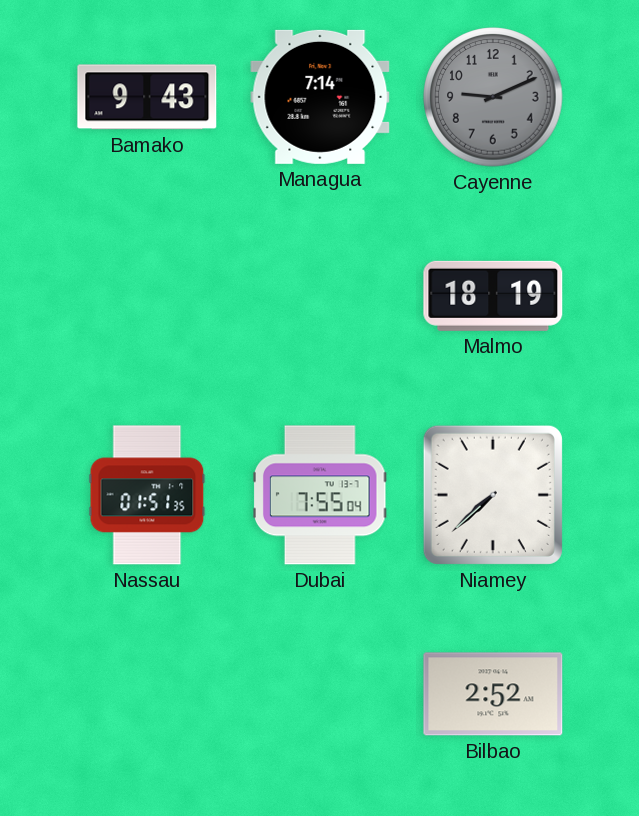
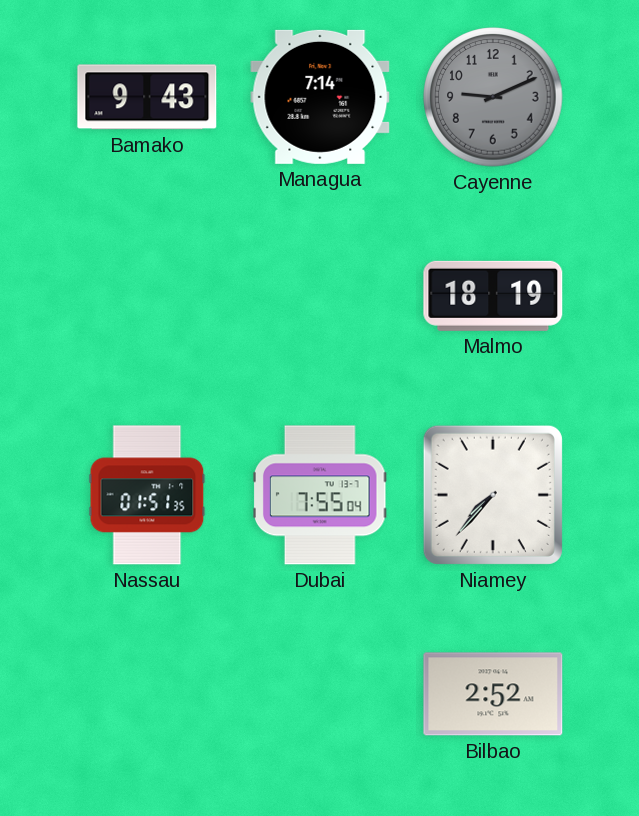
Niamey: 7:38 -> 7:37
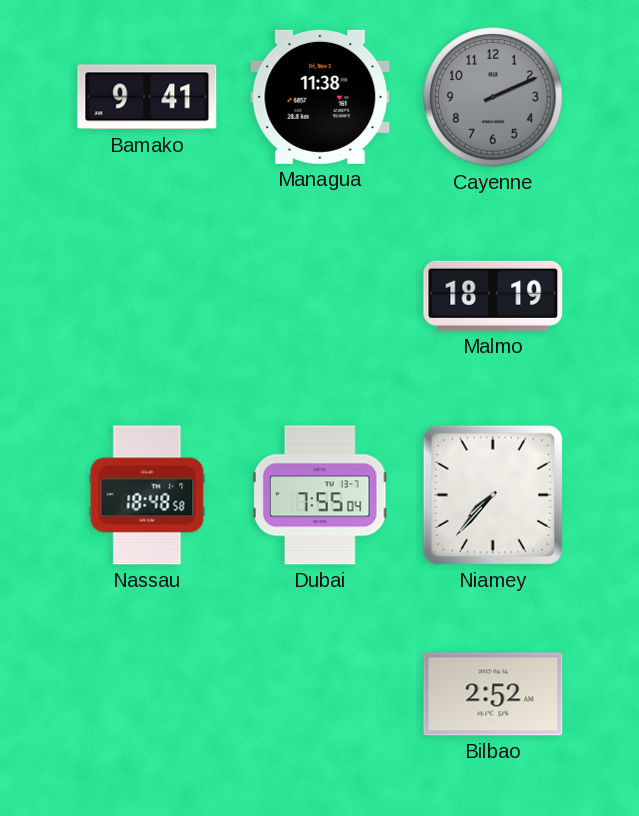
Bamako: 9:43 -> 9:41
Managua: 7:14 -> 11:38
Cayenne: 9:11 -> 2:11
Nassau: 01:51 -> 18:48
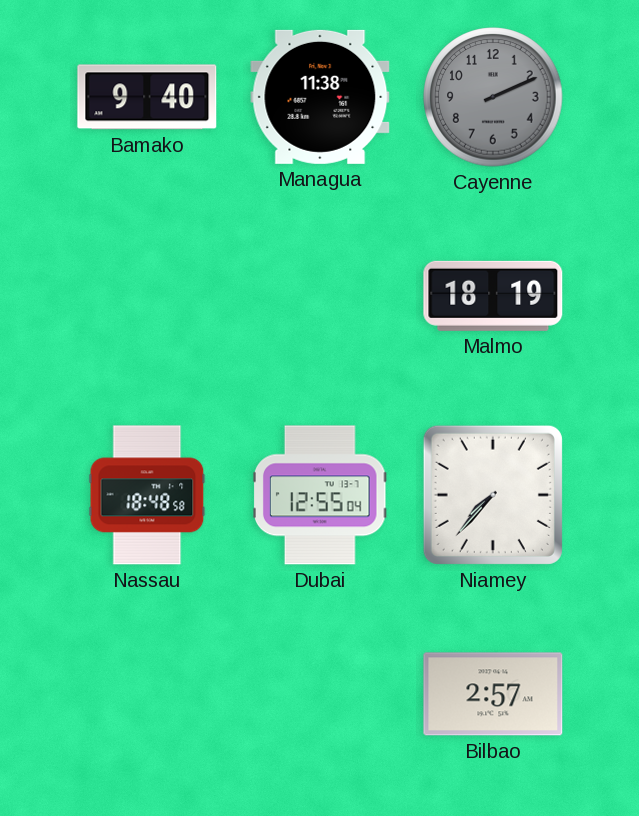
Bamako: 9:41 -> 9:40
Dubai: 7:55 -> 12:55
Bilbao: 2:52 -> 2:57
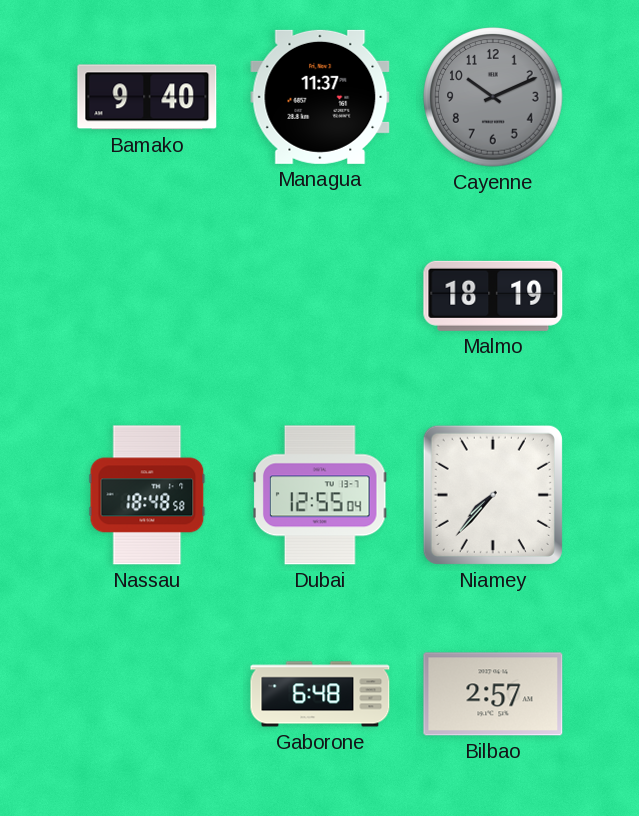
Managua: 11:38 -> 11:37
Cayenne: 2:11 -> 10:11
Gaborone: none -> 6:48
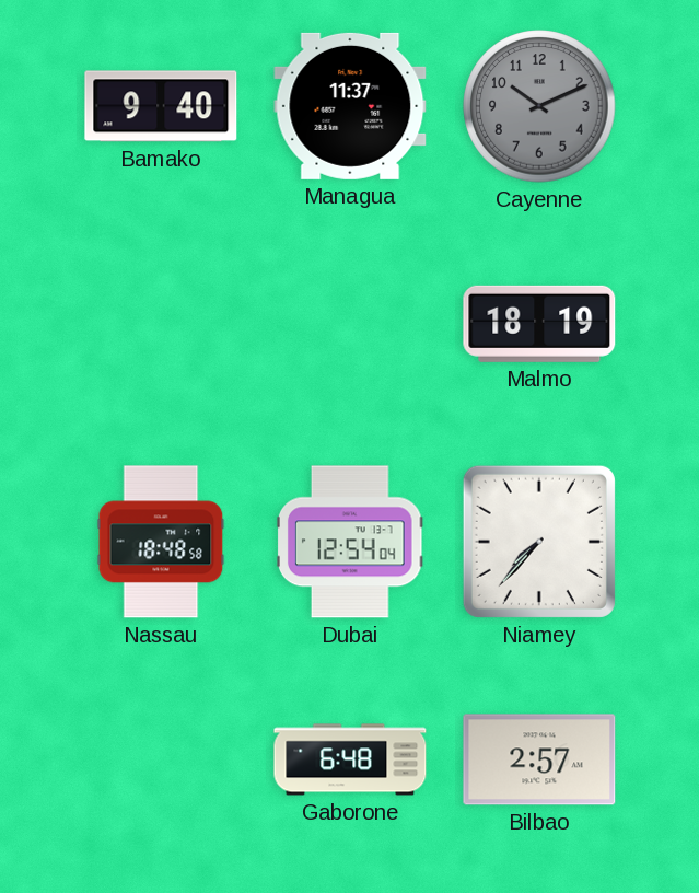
Dubai: 12:55 -> 12:54
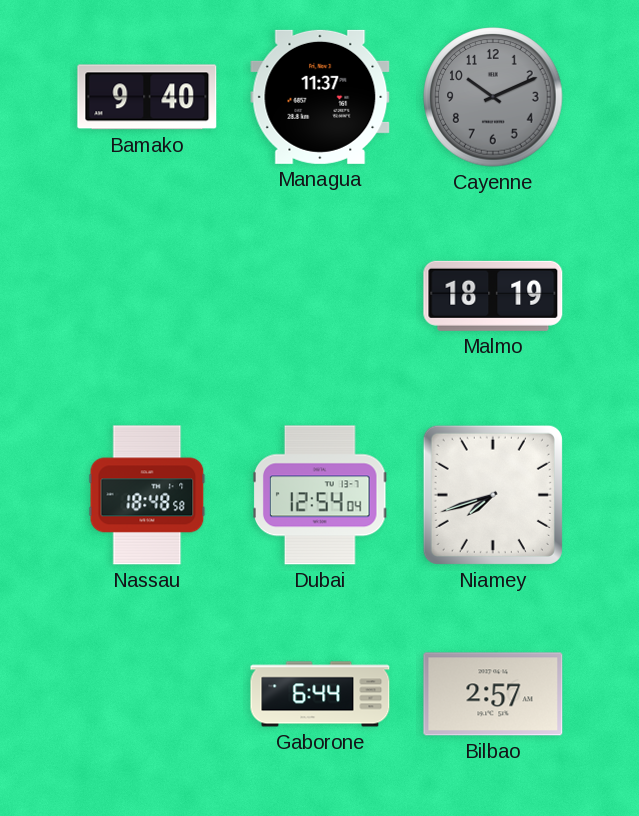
Niamey: 7:37 -> 7:42
Gaborone: 6:48 -> 6:44
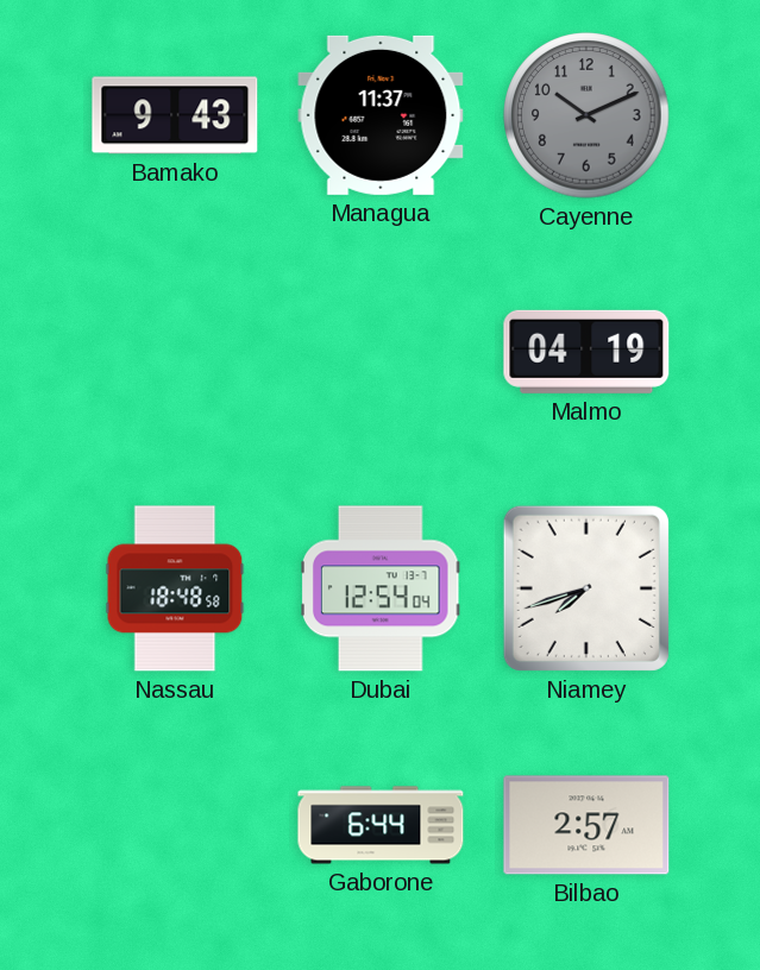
Bamako: 9:40 -> 9:43
Malmo: 18:19 -> 04:19
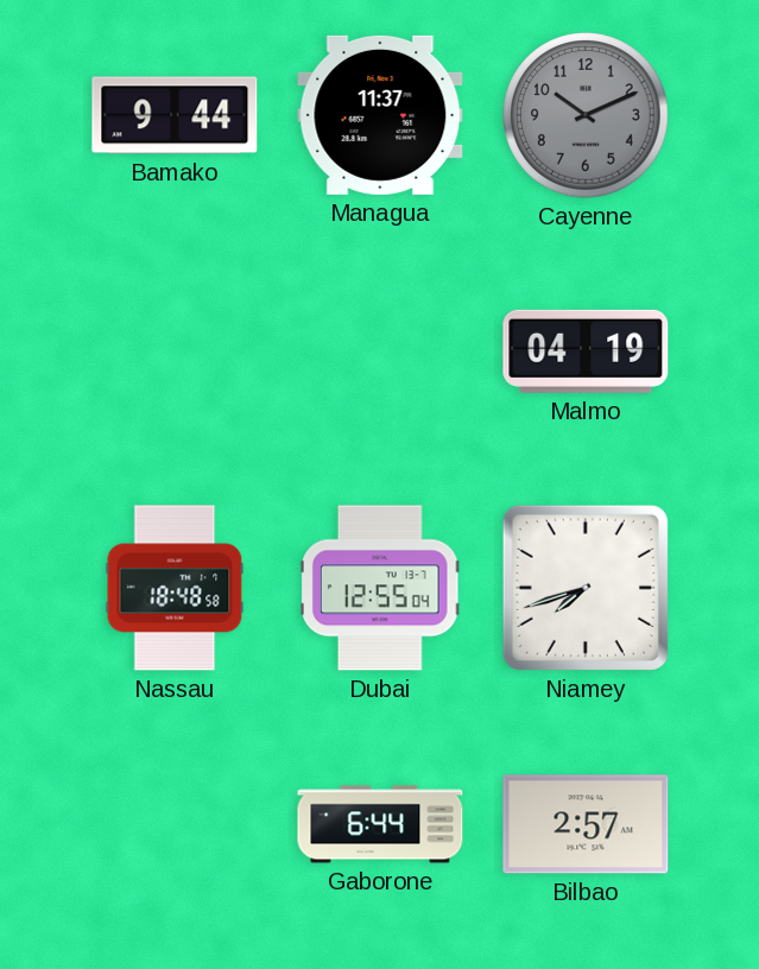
Bamako: 9:43 -> 9:44
Dubai: 12:54 -> 12:55
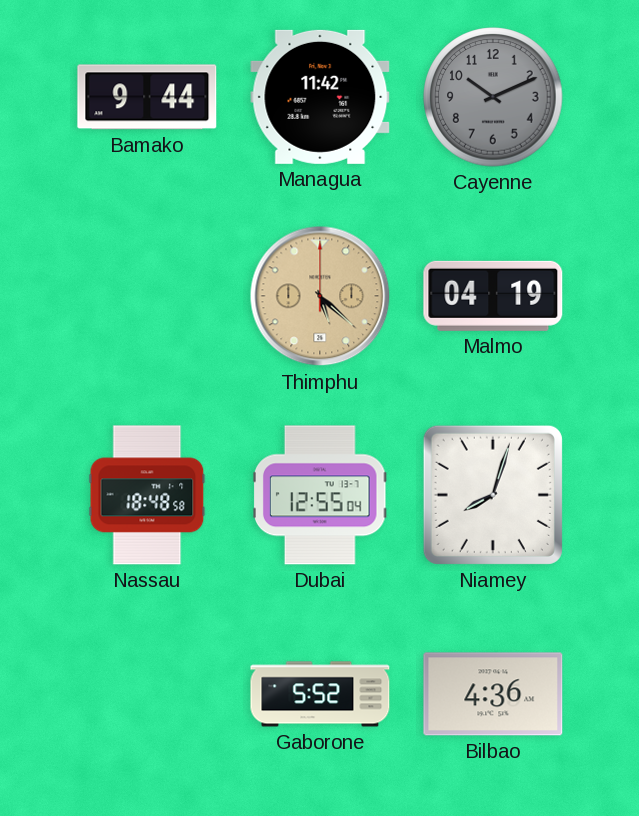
Managua: 11:37 -> 11:42
Thimphu: none -> 5:22
Niamey: 7:42 -> 8:03
Gaborone: 6:44 -> 5:52
Bilbao: 2:57 -> 4:36
